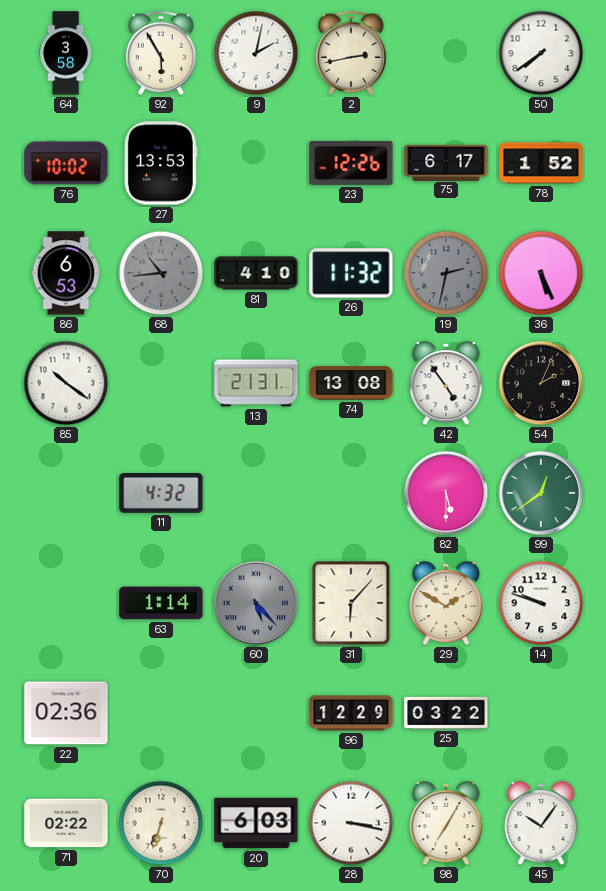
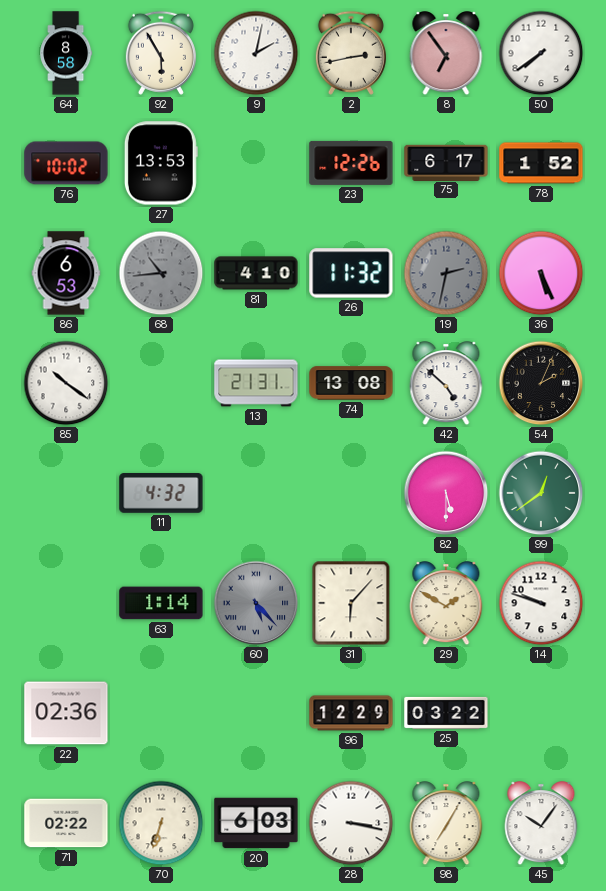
64: 3:58 -> 8:58
8: none -> 6:54
42: 4:54 -> 4:52
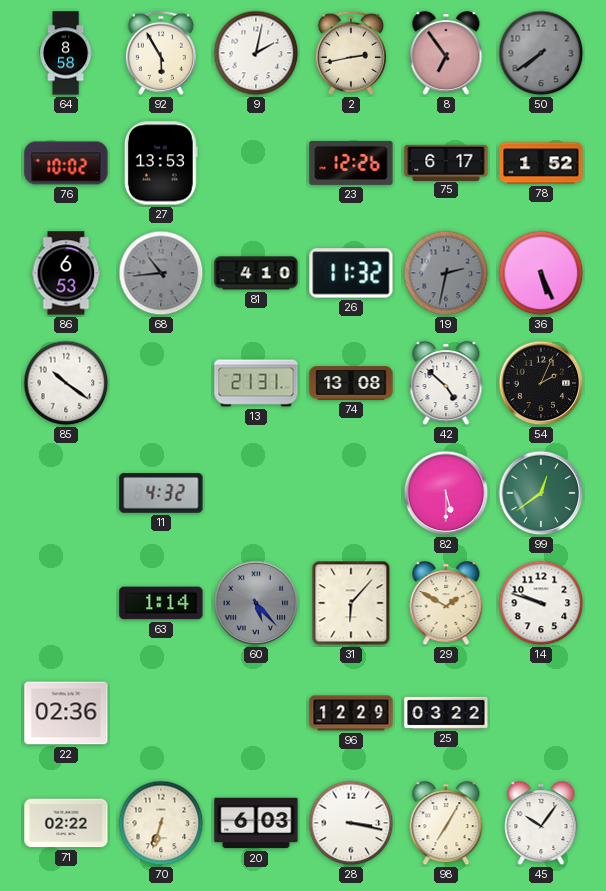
50 dial: white -> grey
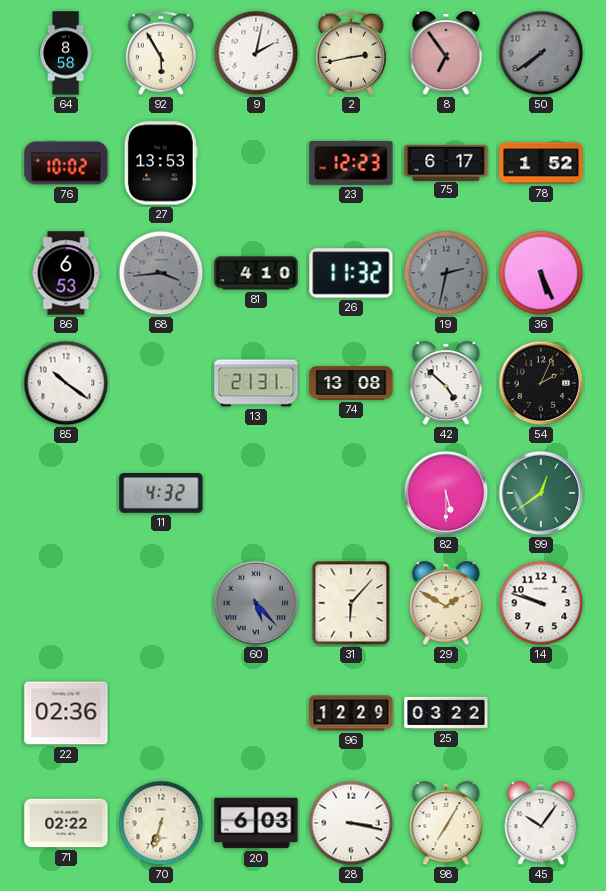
23: 12:26 -> 12:23
68: 10:44 -> 3:44
63: 1:14 -> none
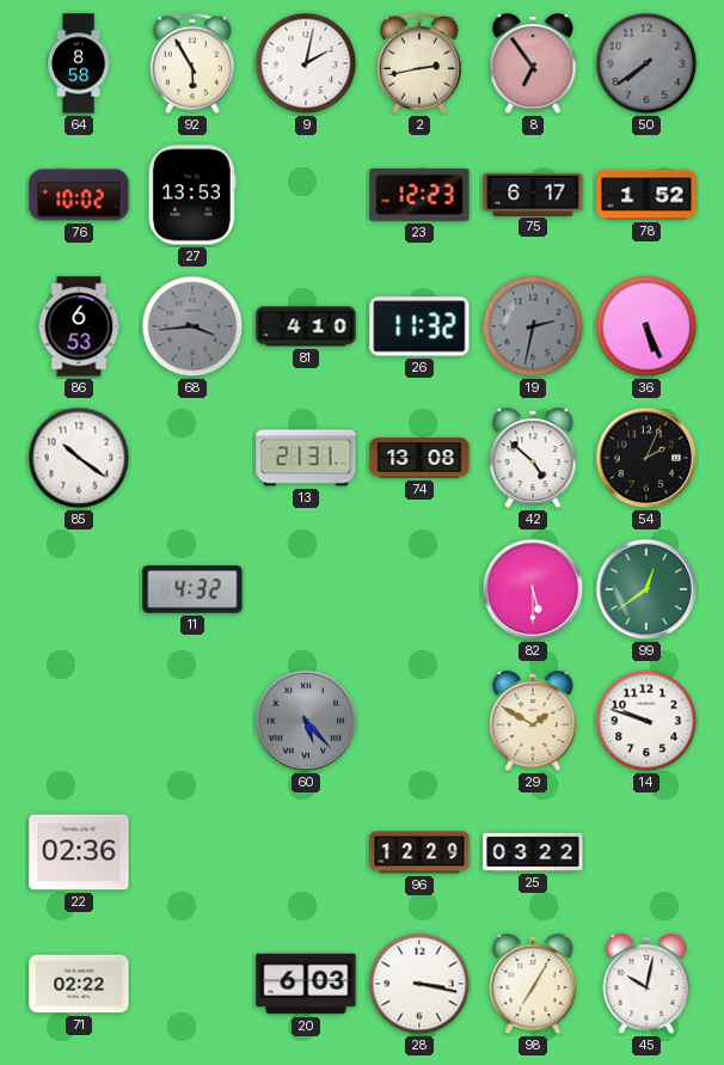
31: 6:07 -> none
70: 6:33 -> none
45: 10:06 -> 10:02
